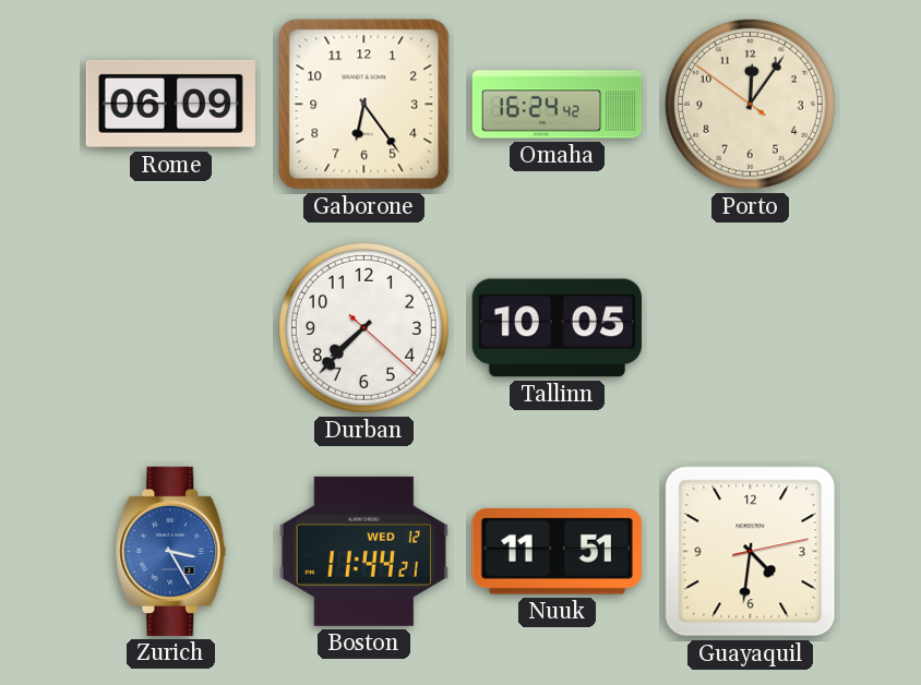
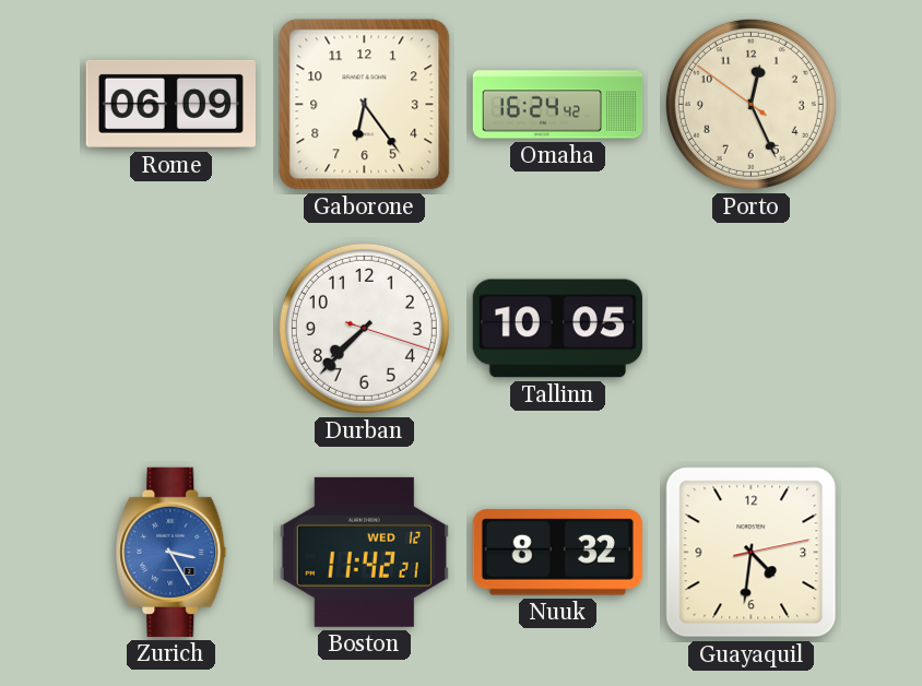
Porto: 12:05 -> 12:25
Durban: 7:37:22 -> 7:37:18
Boston: 11:44 -> 11:42
Nuuk: 11:51 -> 8:32
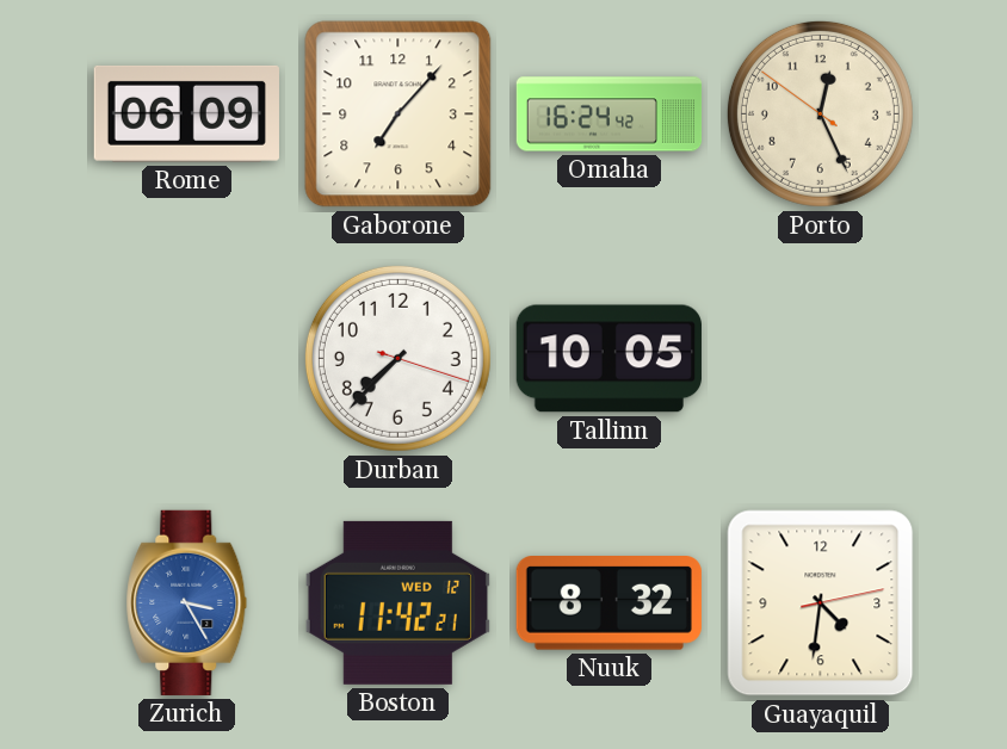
Gaborone: 6:24 -> 7:07
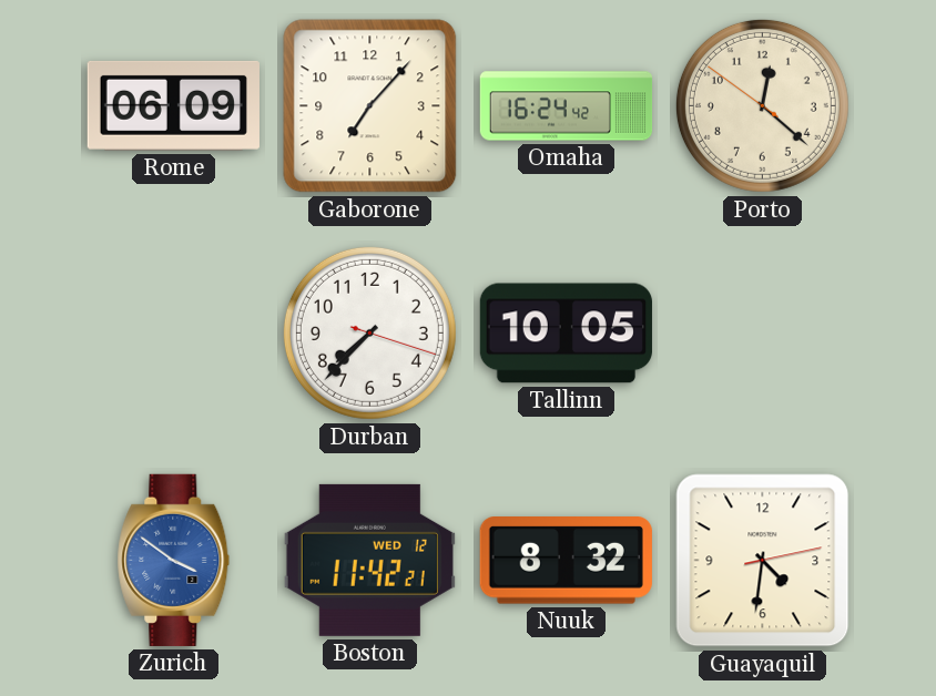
Porto: 12:25 -> 12:21
Zurich: 3:25 -> 3:51
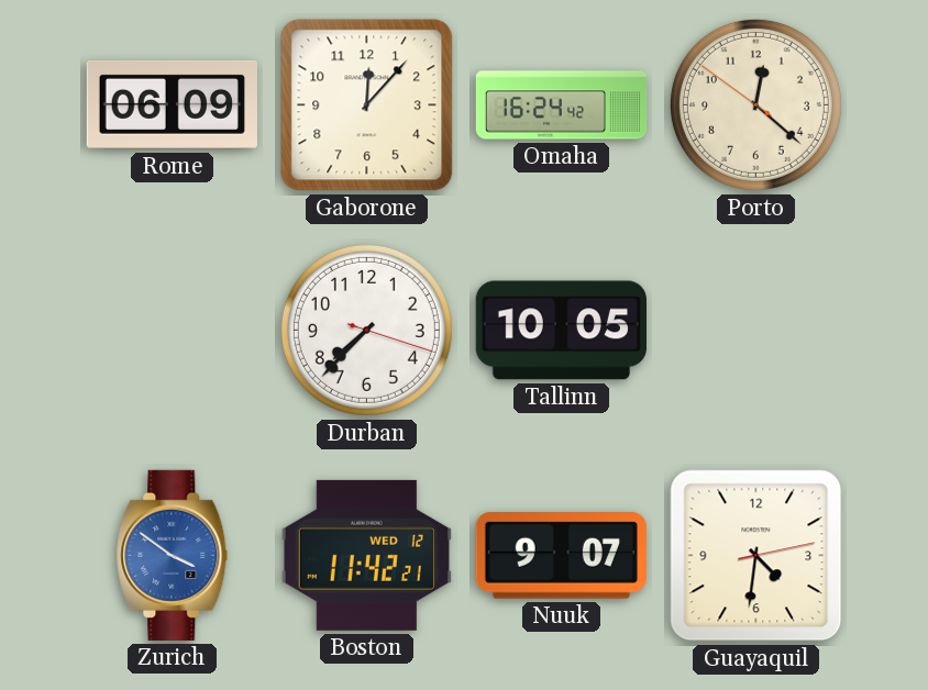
Gaborone: 7:07 -> 12:07
Nuuk: 8:32 -> 9:07
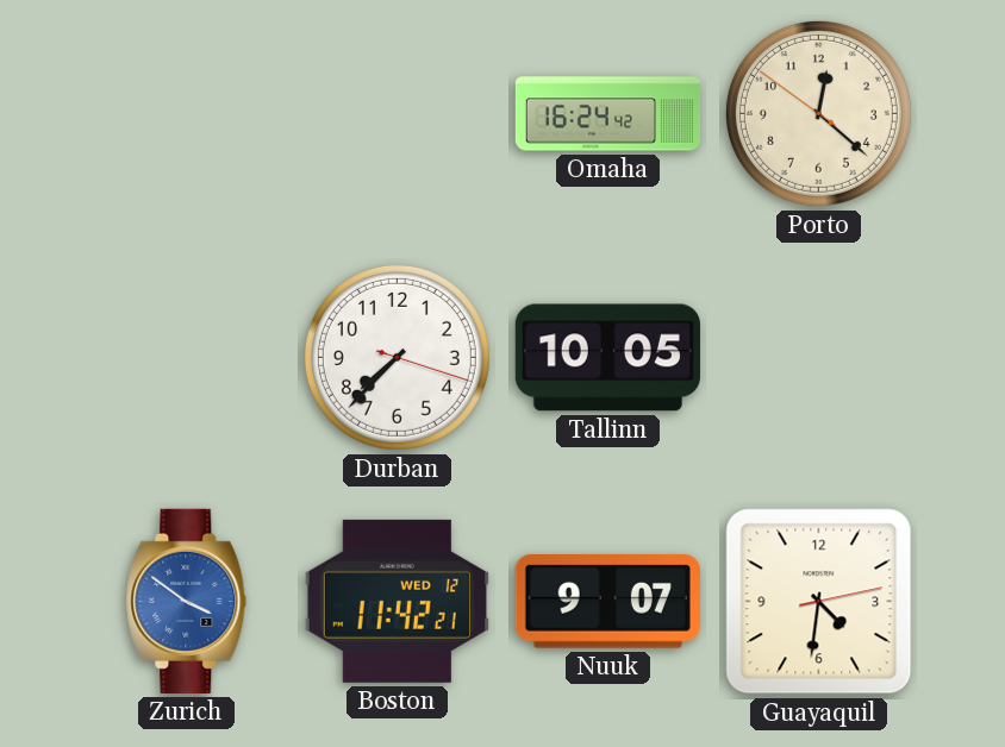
Rome: 06:09 -> none
Gaborone: 12:07 -> none
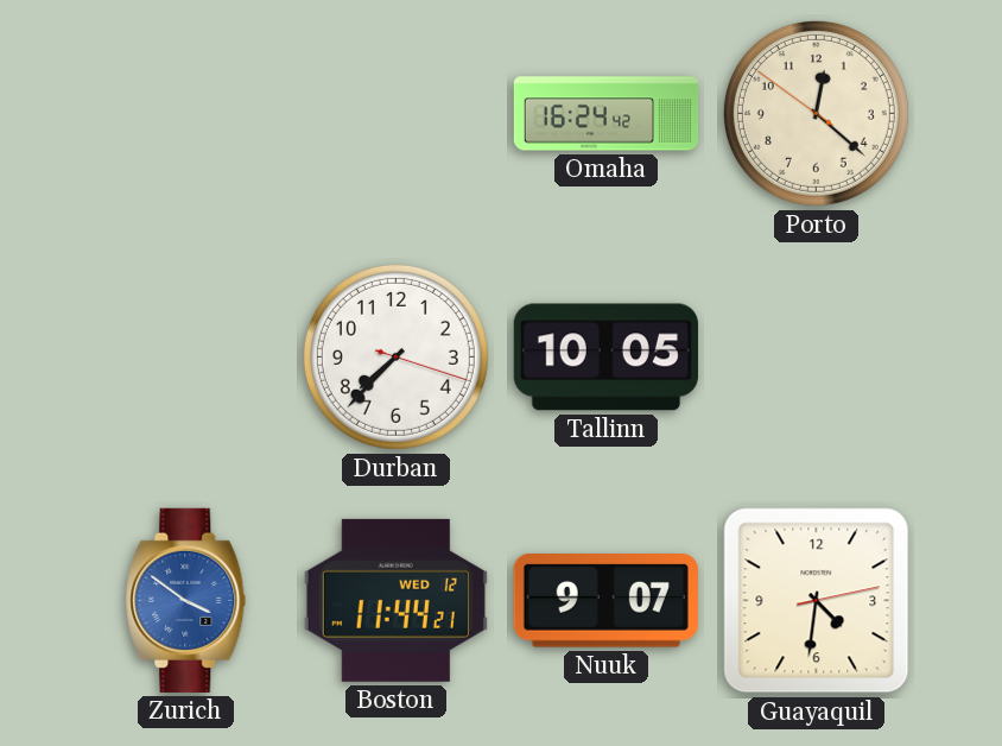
Boston: 11:42 -> 11:44
